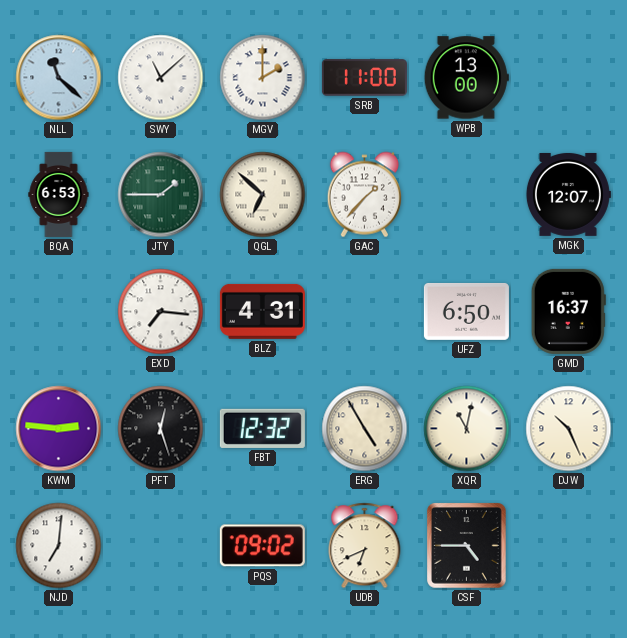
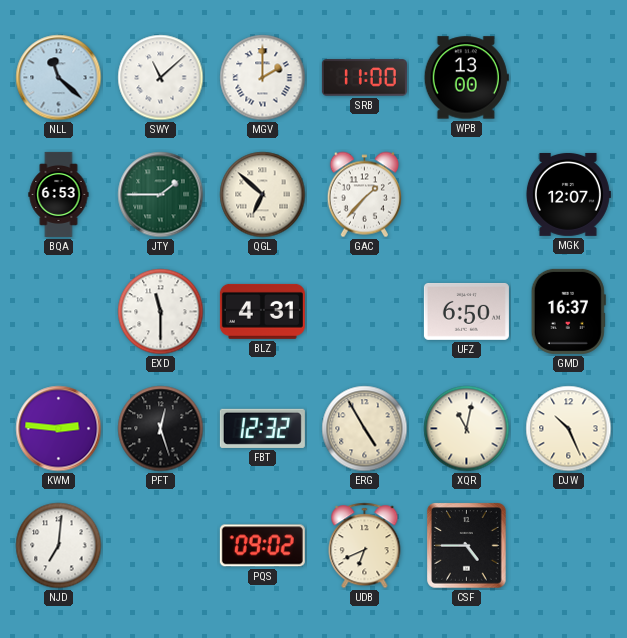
EXD: 7:16 -> 11:30
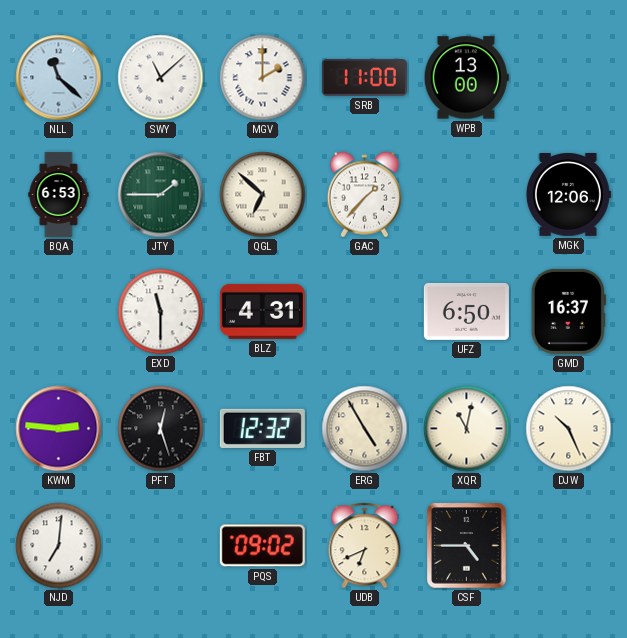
MGK: 12:07 -> 12:06
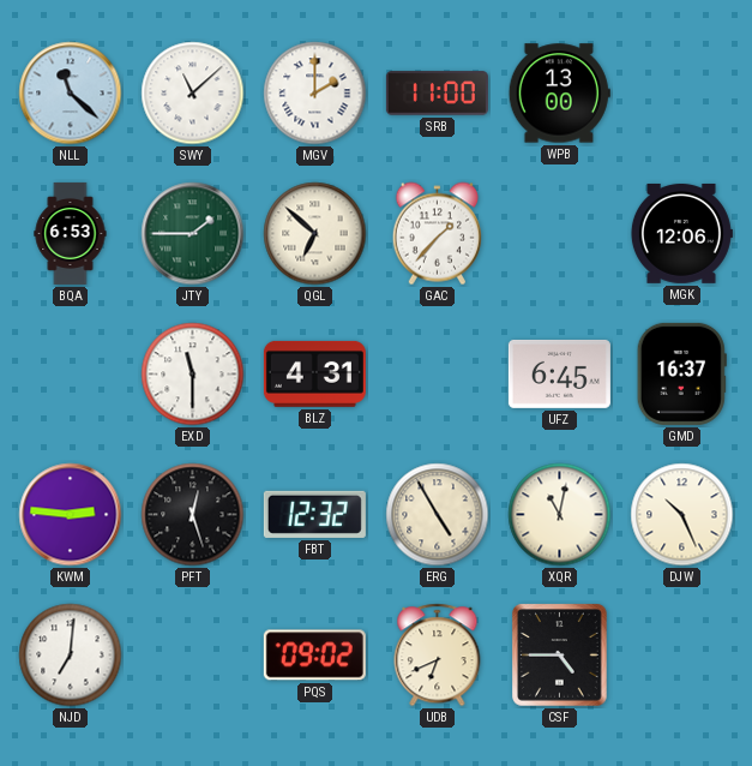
UFZ: 6:50 -> 6:45
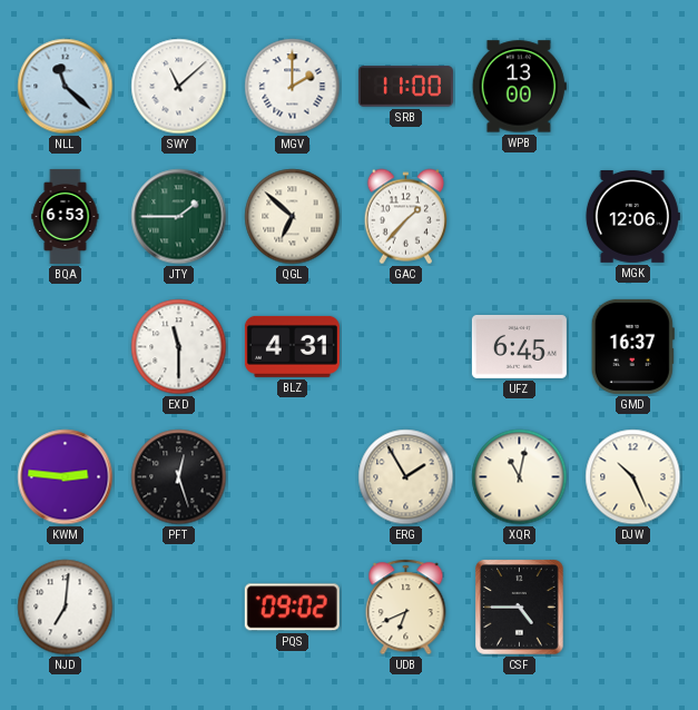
FBT: 12:32 -> none
ERG: 4:55 -> 1:55
